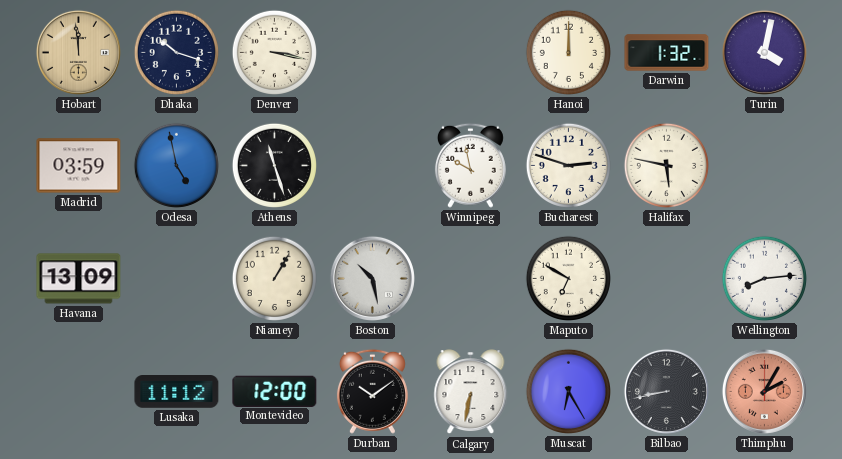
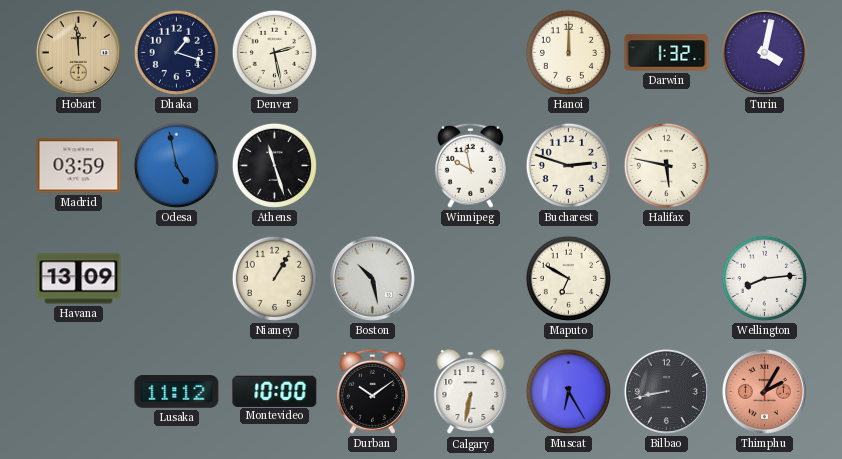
Dhaka: 10:18 -> 1:18
Denver: 3:17 -> 2:28
Montevideo: 12:00 -> 10:00
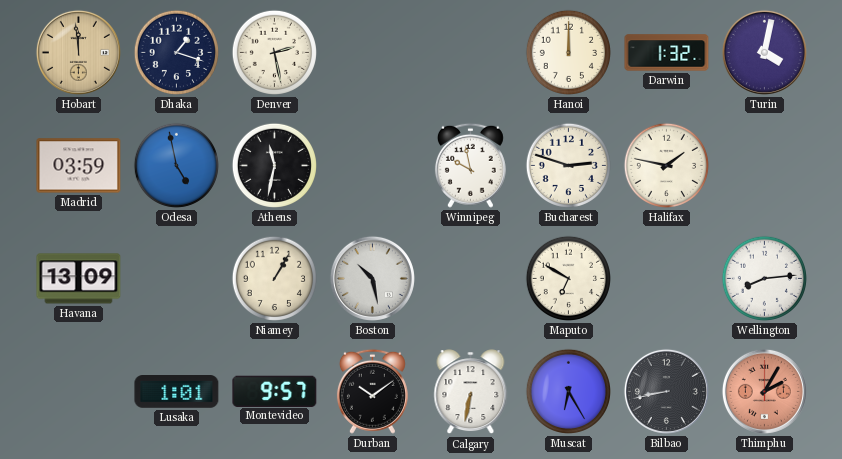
Athens: 11:27 -> 11:32
Halifax: 5:47 -> 1:47
Lusaka: 11:12 -> 1:01
Montevideo: 10:00 -> 9:57
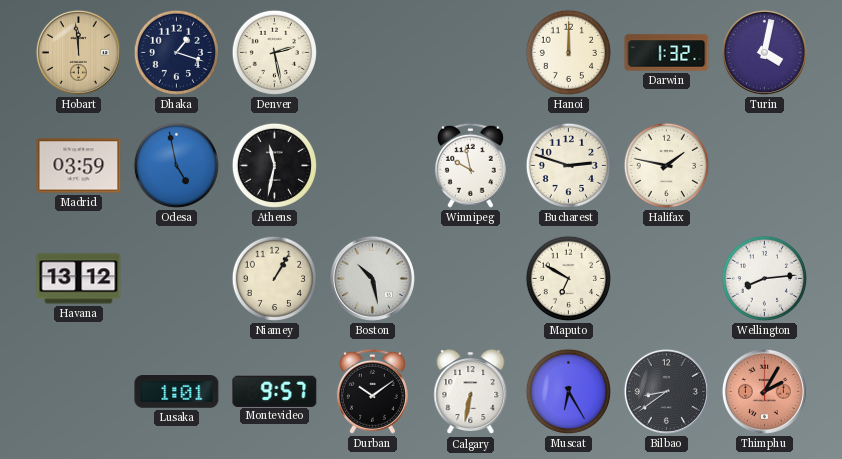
Havana: 13:09 -> 13:12
Bilbao: 8:43 -> 8:39
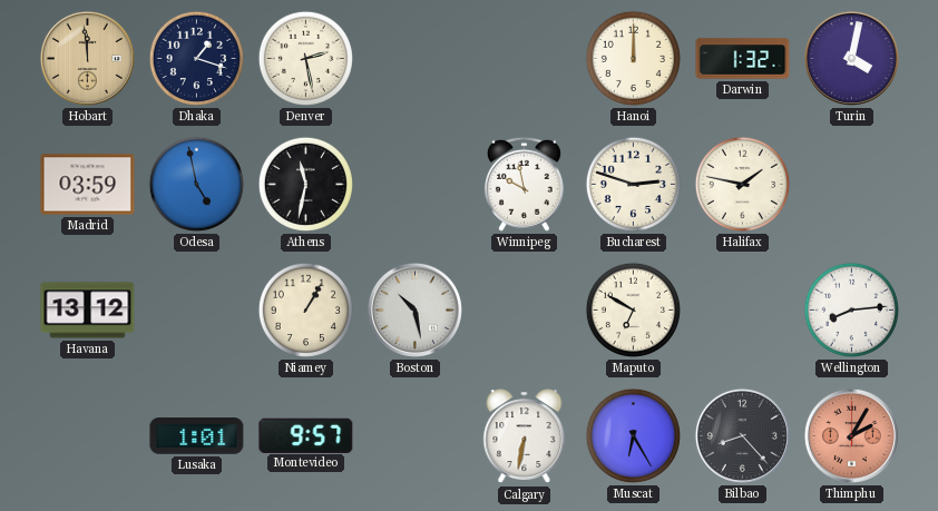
Durban: 10:09 -> none
Bilbao: 8:39 -> 8:23
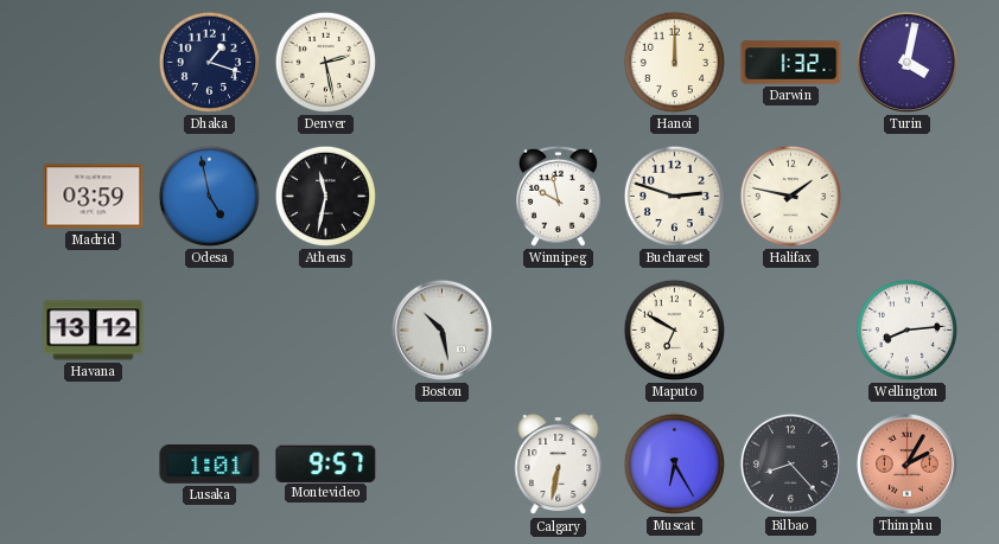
Hobart: 11:59 -> none
Niamey: 1:05 -> none
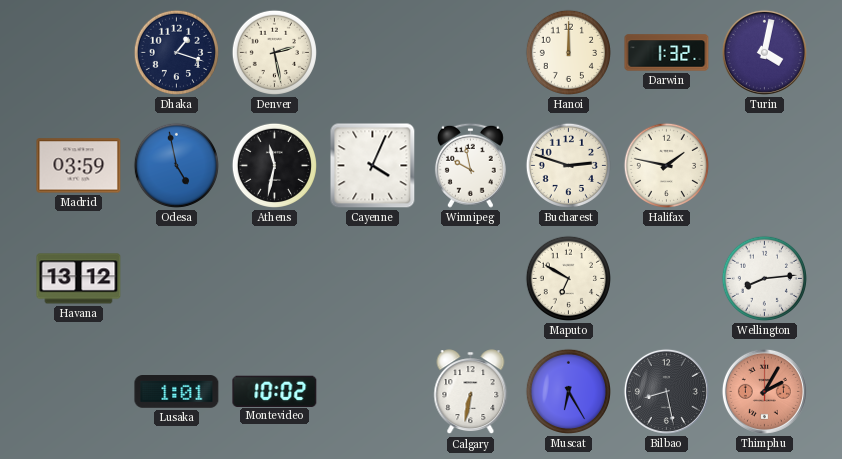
Cayenne: none -> 4:04
Boston: 10:28 -> none
Montevideo: 9:57 -> 10:02
Bilbao: 8:23 -> 8:28
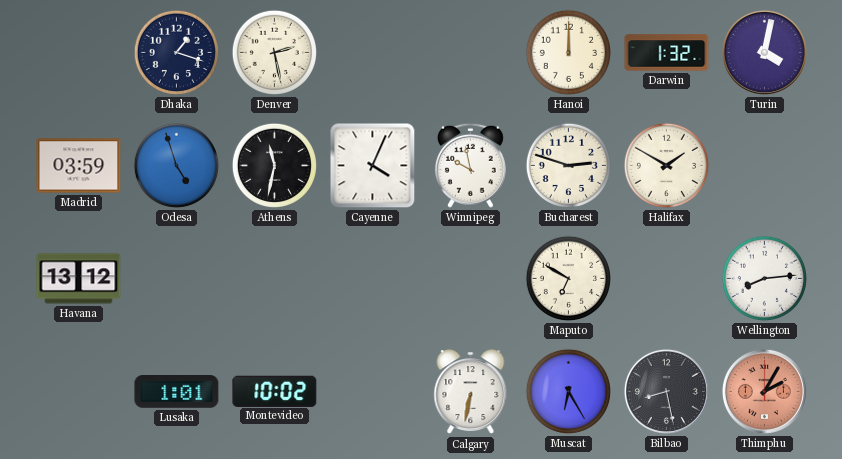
Odesa: 4:58 -> 4:57
Halifax: 1:47 -> 1:50
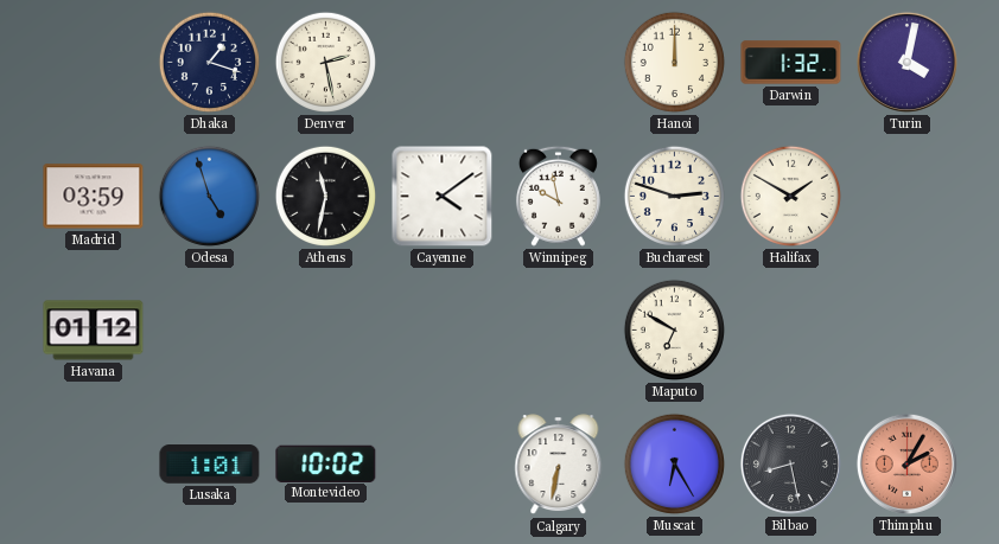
Cayenne: 4:04 -> 4:09
Havana: 13:12 -> 01:12
Wellington: 8:14 -> none
